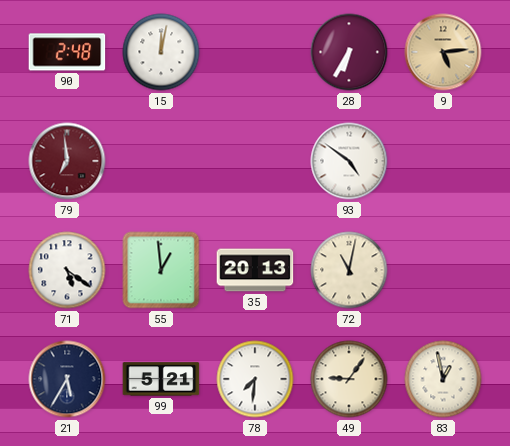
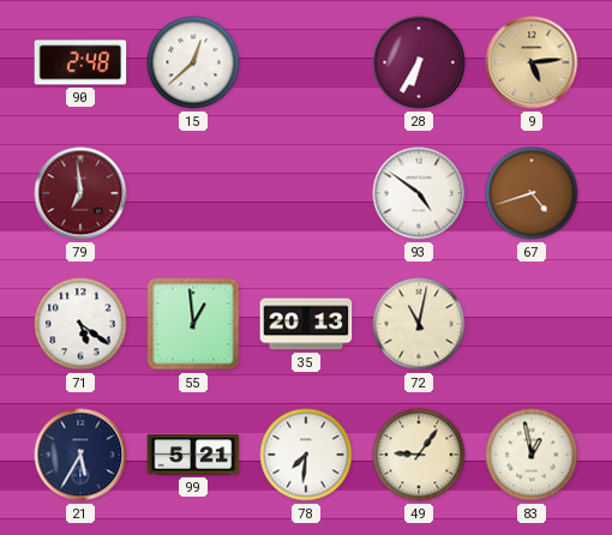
15: 12:02 -> 12:38
67: none -> 4:42
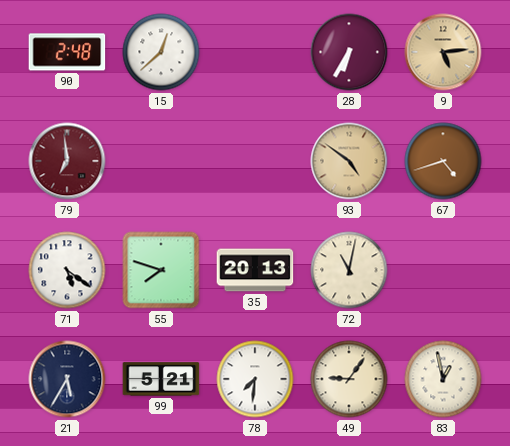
93 dial: white -> champagne
55: 12:59 -> 7:48
